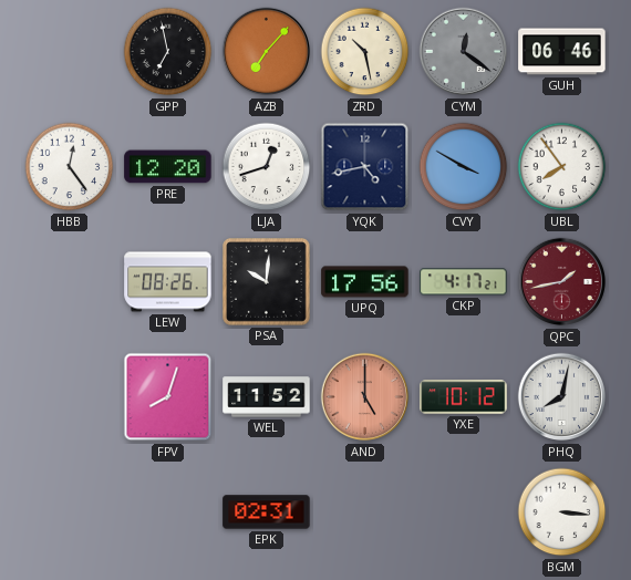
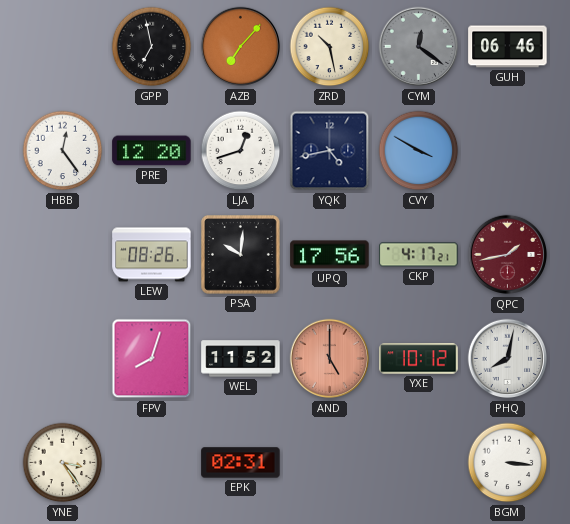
UBL: 7:54 -> none
YNE: none -> 3:24
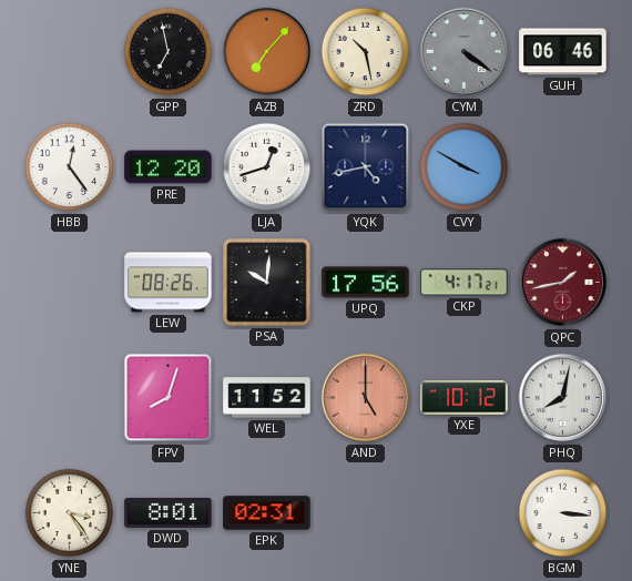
CYM: 12:21 -> 4:21
DWD: none -> 8:01
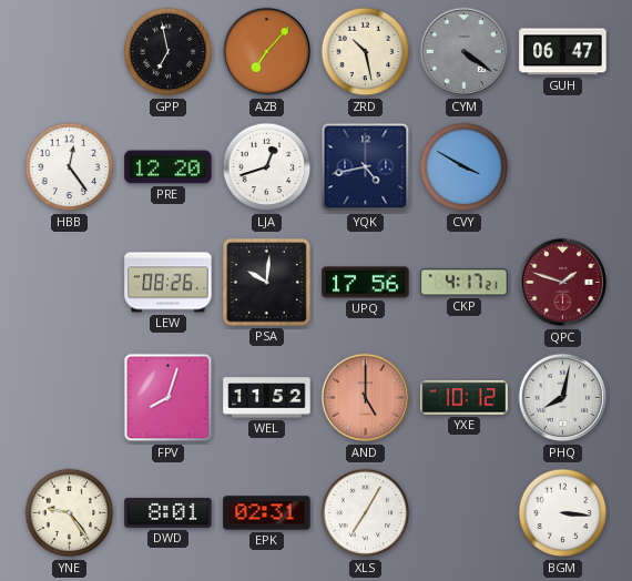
GUH: 06:46 -> 06:47
QPC: 1:43 -> 1:48
YNE: 3:24 -> 9:24
XLS: none -> 7:05
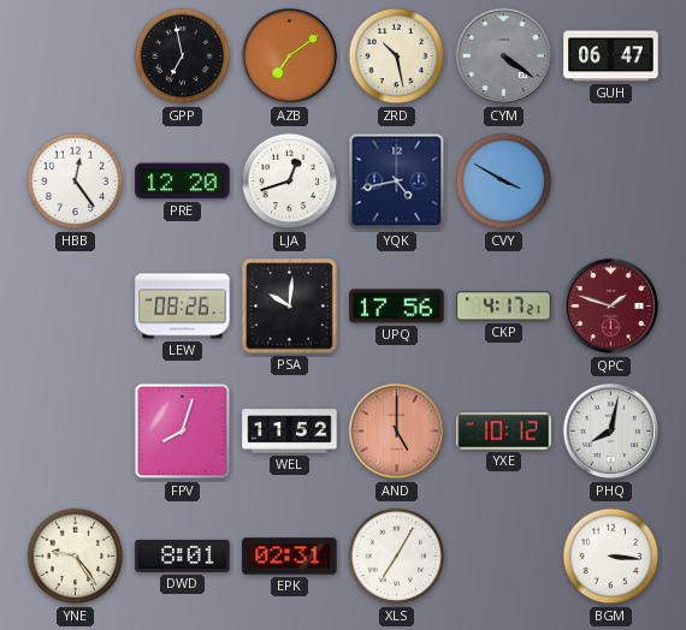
AZB: 7:07 -> 7:09
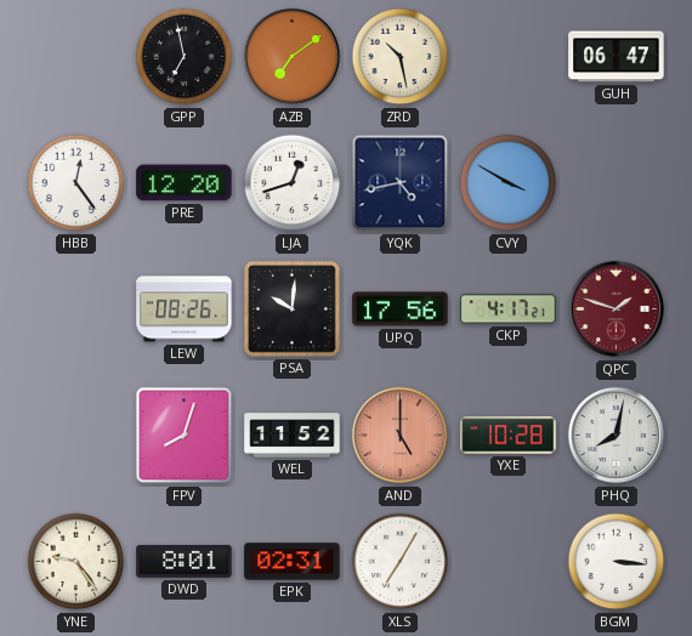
CYM: 4:21 -> none
YXE: 10:12 -> 10:28
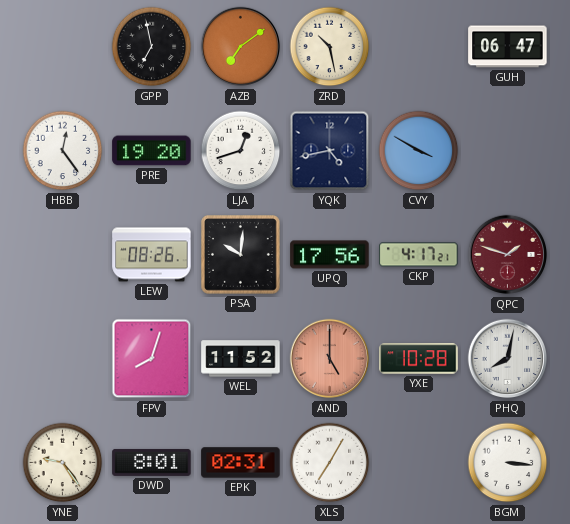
PRE: 12:20 -> 19:20
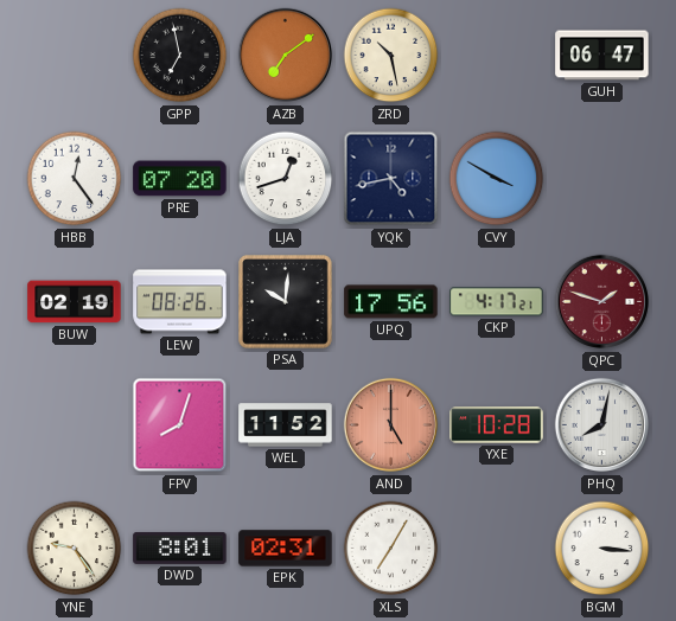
PRE: 19:20 -> 07:20
BUW: none -> 02:19
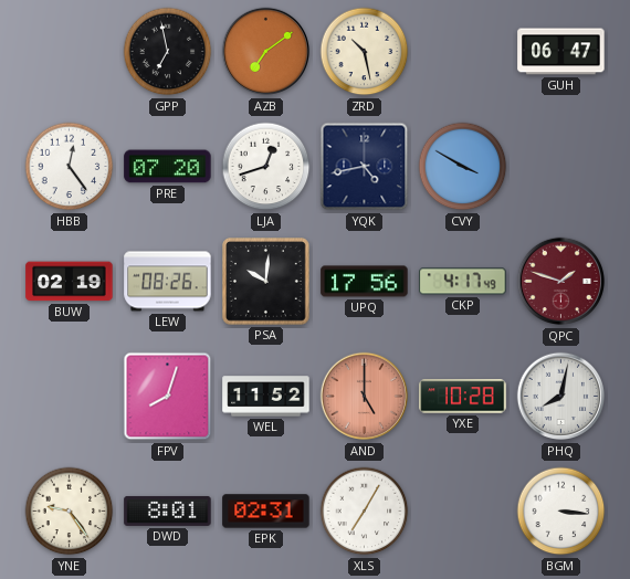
CKP: 4:17:21 -> 4:17:49
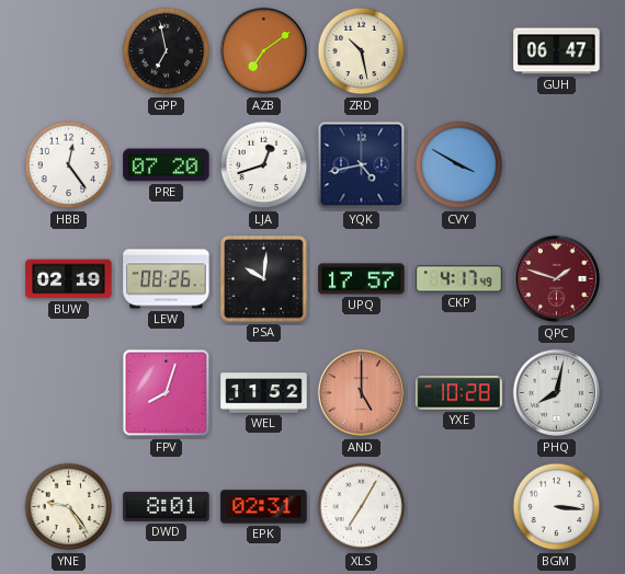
UPQ: 17:56 -> 17:57
